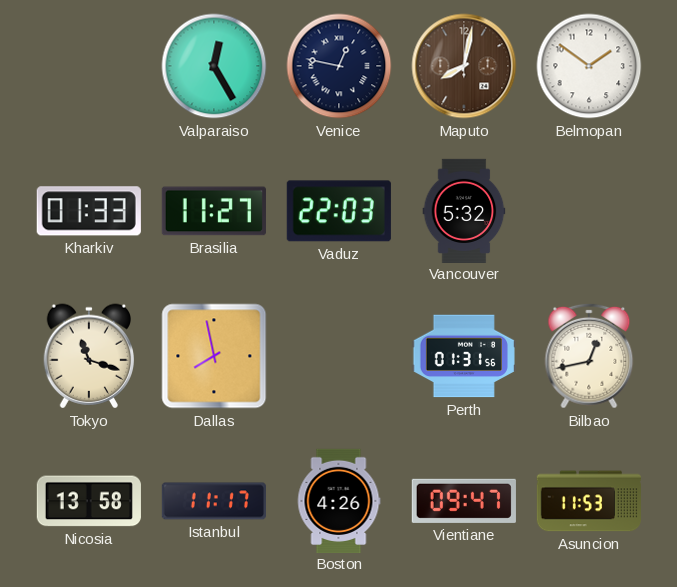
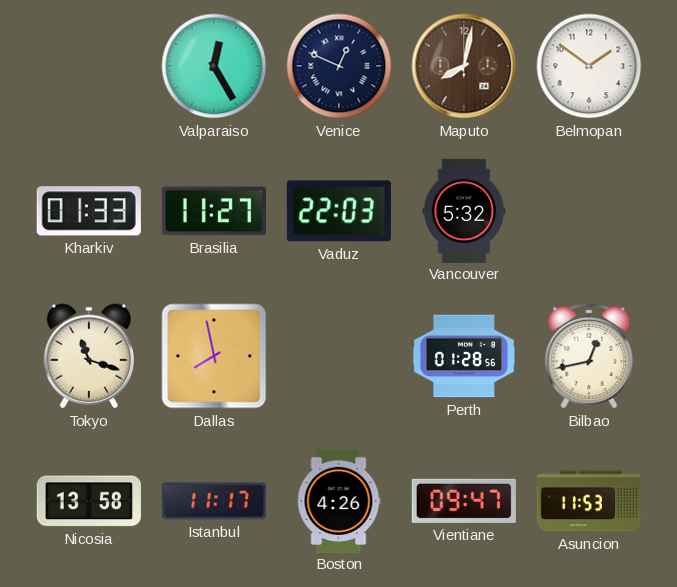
Venice: 12:47 -> 12:49
Perth: 01:31 -> 01:28
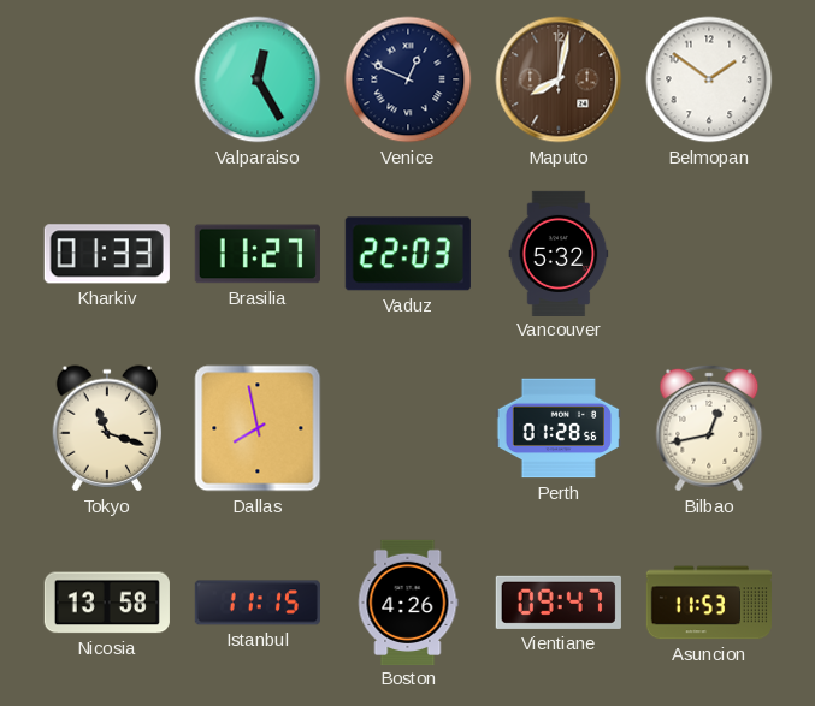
Istanbul: 11:17 -> 11:15
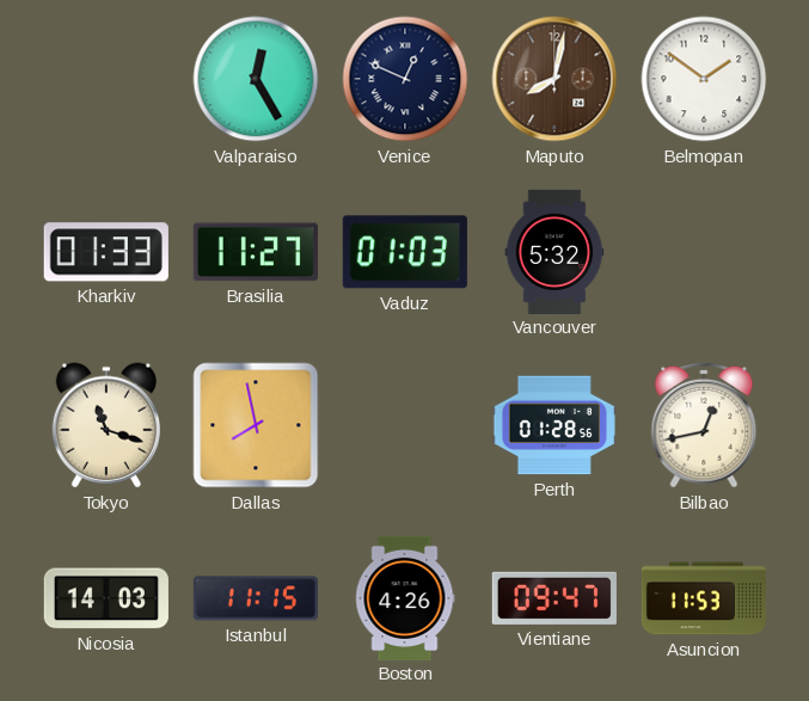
Vaduz: 22:03 -> 01:03
Nicosia: 13:58 -> 14:03
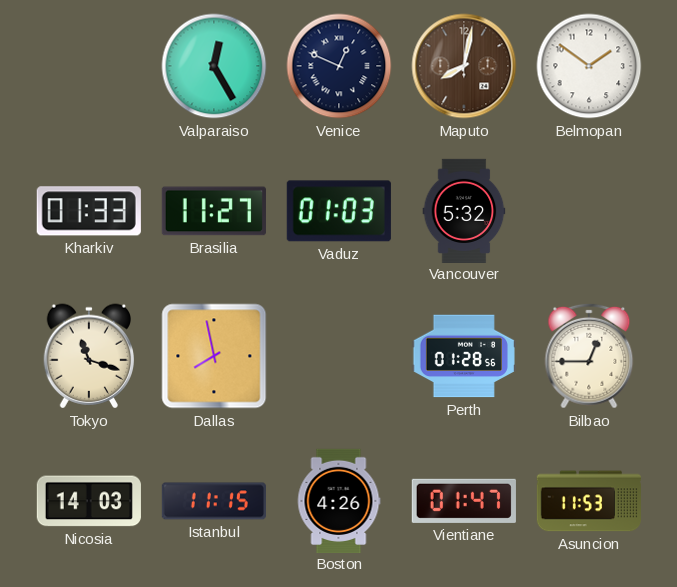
Bilbao: 12:43 -> 12:45
Vientiane: 09:47 -> 01:47
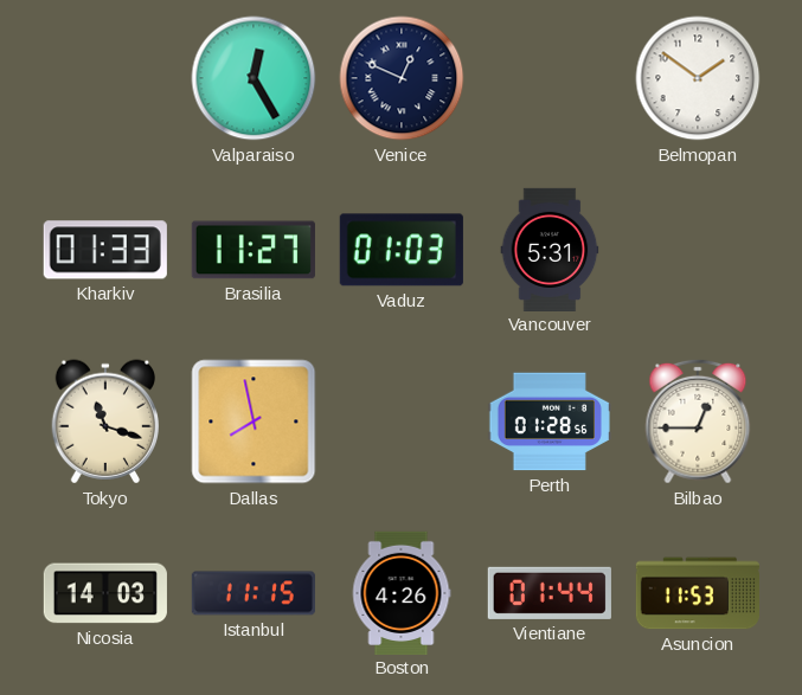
Maputo: 8:02 -> none
Vancouver: 5:32 -> 5:31
Vientiane: 01:47 -> 01:44
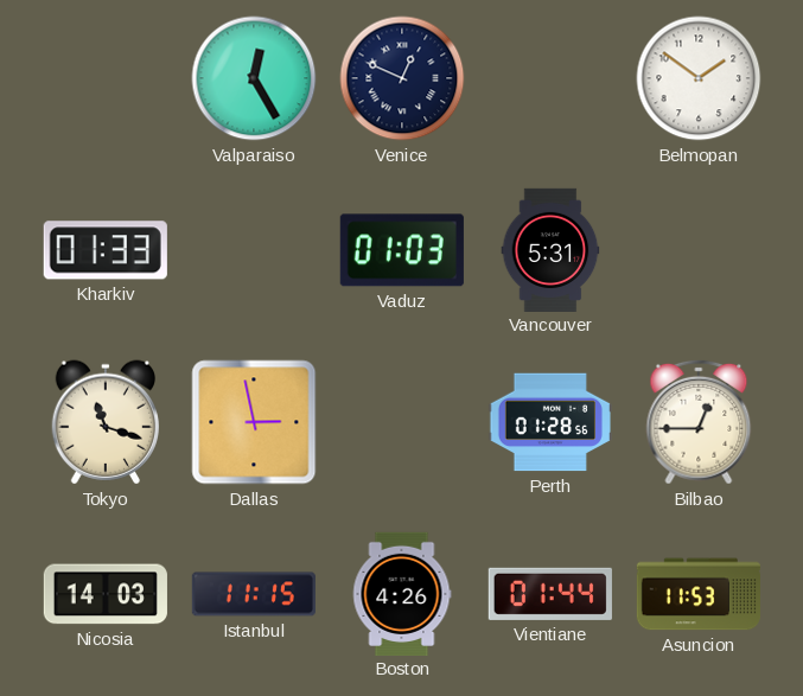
Brasilia: 11:27 -> none
Dallas: 7:58 -> 2:58
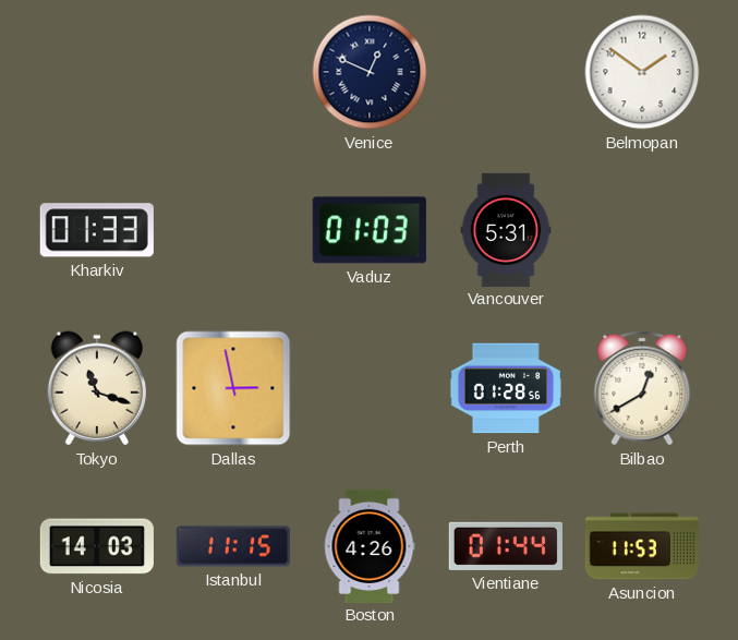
Valparaiso: 12:25 -> none
Bilbao: 12:45 -> 12:40
